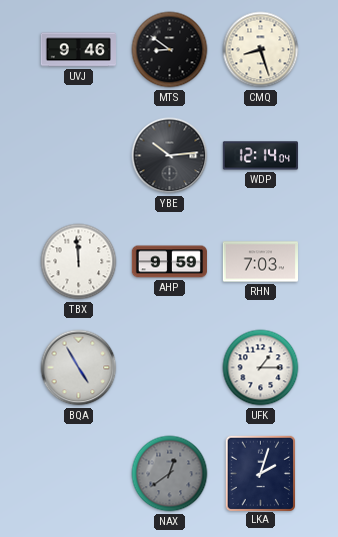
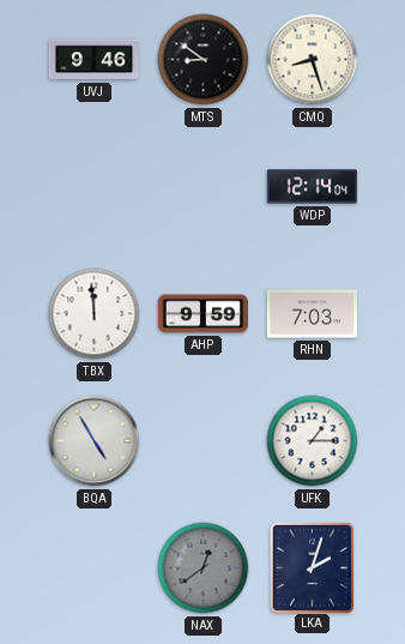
YBE: 10:14 -> none
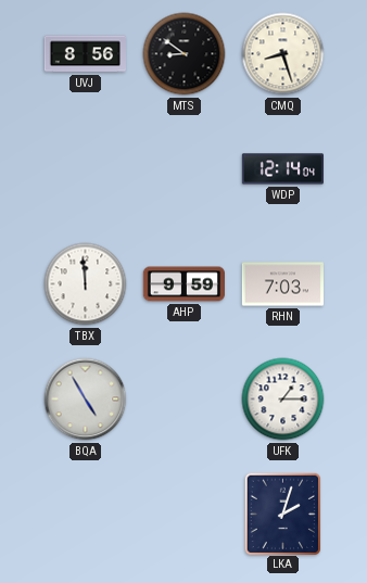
UVJ: 9:46 -> 8:56
NAX: 12:39 -> none
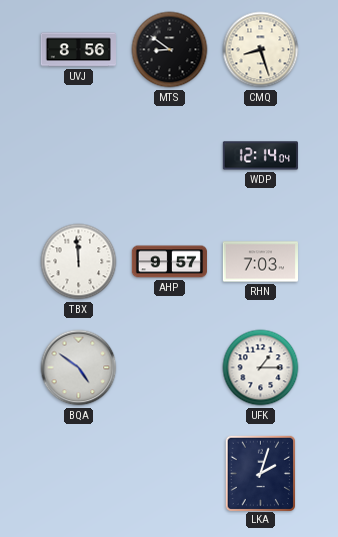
AHP: 9:59 -> 9:57
BQA: 4:55 -> 4:51
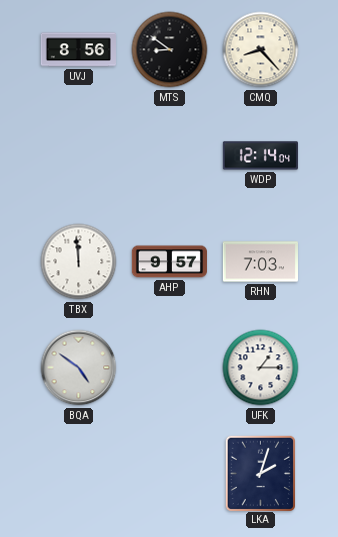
CMQ: 8:27 -> 8:23
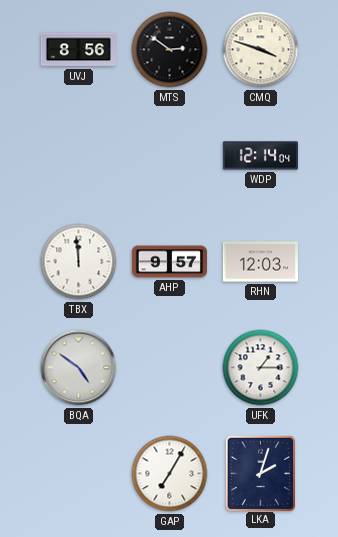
MTS: 8:51 -> 2:51
CMQ: 8:23 -> 3:48
RHN: 7:03 -> 12:03
GAP: none -> 7:05
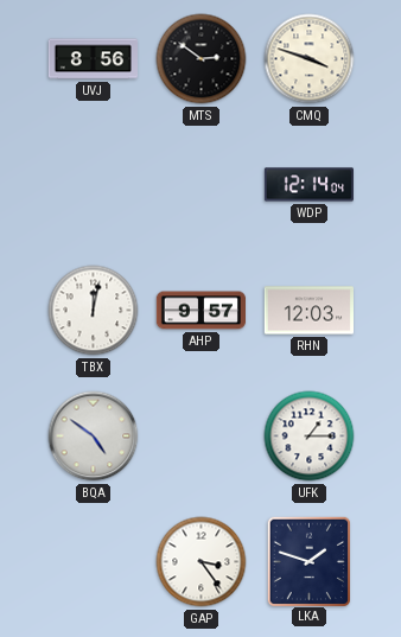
TBX: 11:59 -> 12:02
GAP: 7:05 -> 3:24
LKA: 2:03 -> 1:48
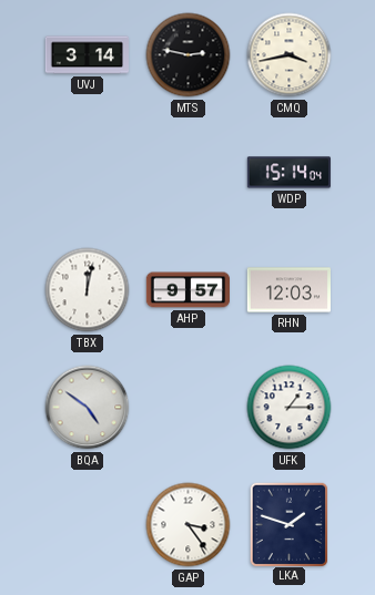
UVJ: 8:56 -> 3:14
MTS: 2:51 -> 2:47
CMQ: 3:48 -> 3:43
WDP: 12:14 -> 15:14
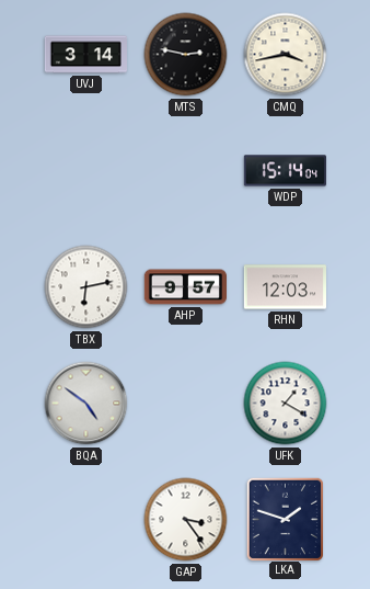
TBX: 12:02 -> 6:13
UFK: 1:15 -> 1:20
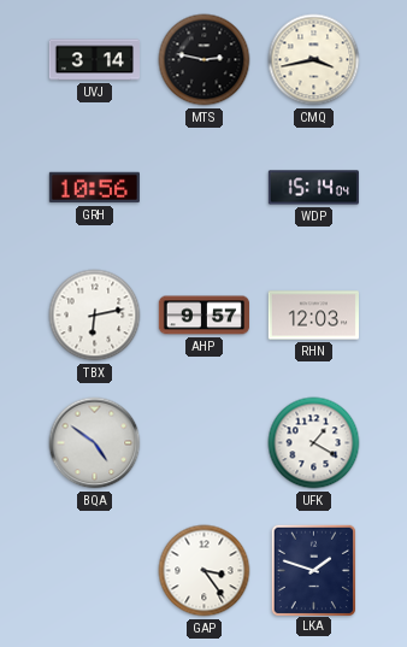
GRH: none -> 10:56
